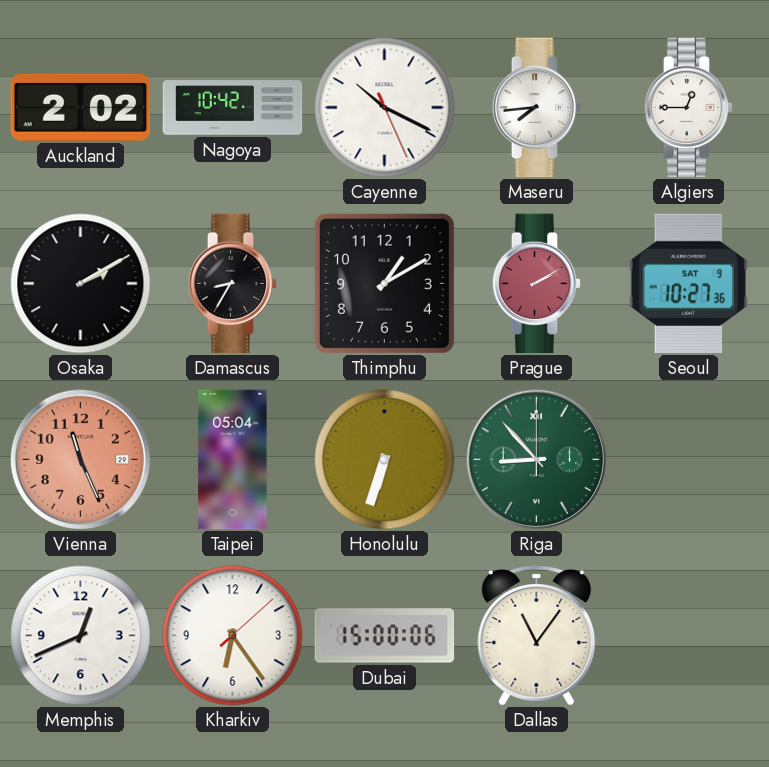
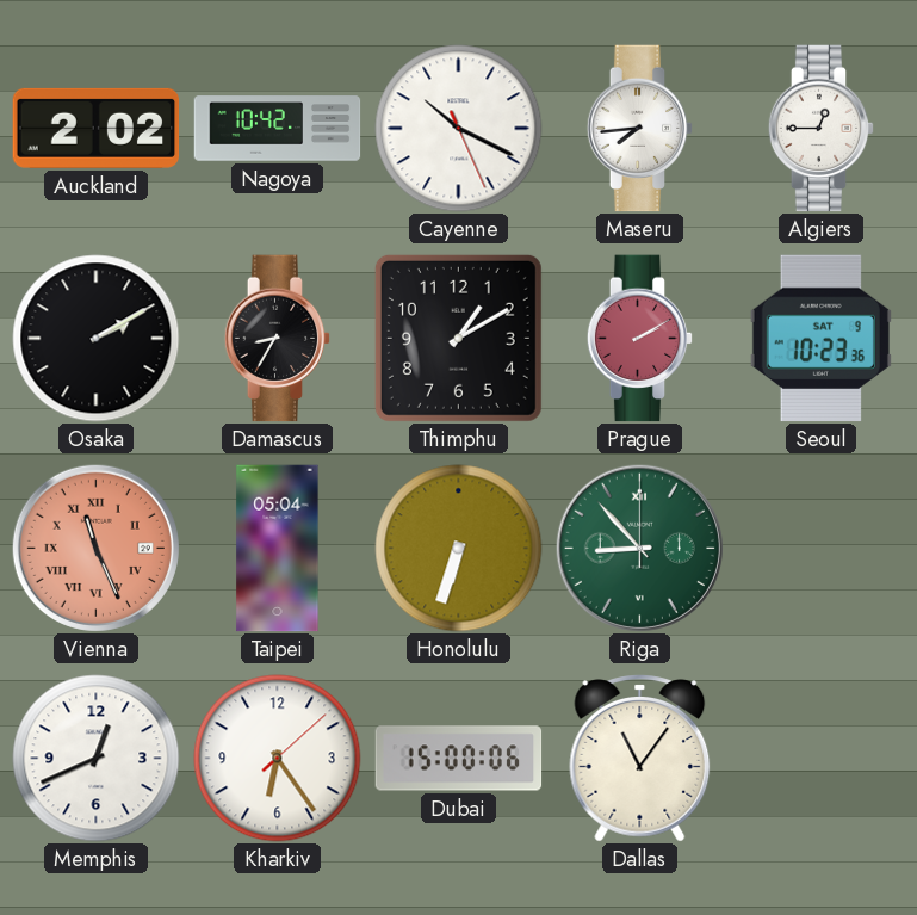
Seoul: 10:27 -> 10:23
Vienna numerals: Arabic -> Roman
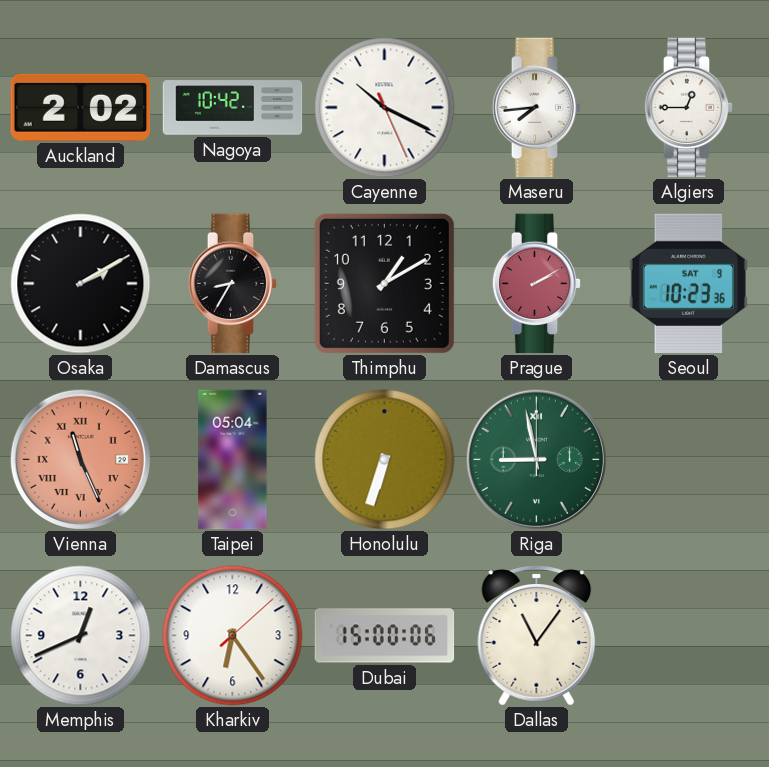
Riga: 8:53 -> 8:58
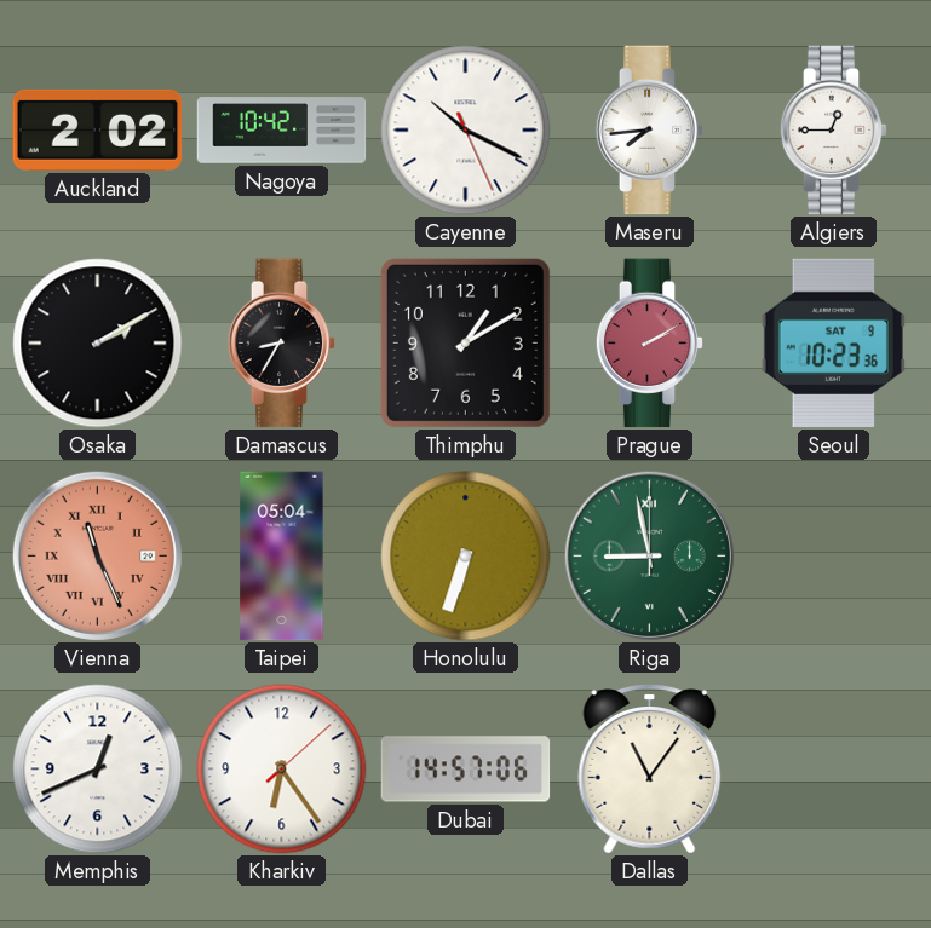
Dubai: 15:00 -> 14:57
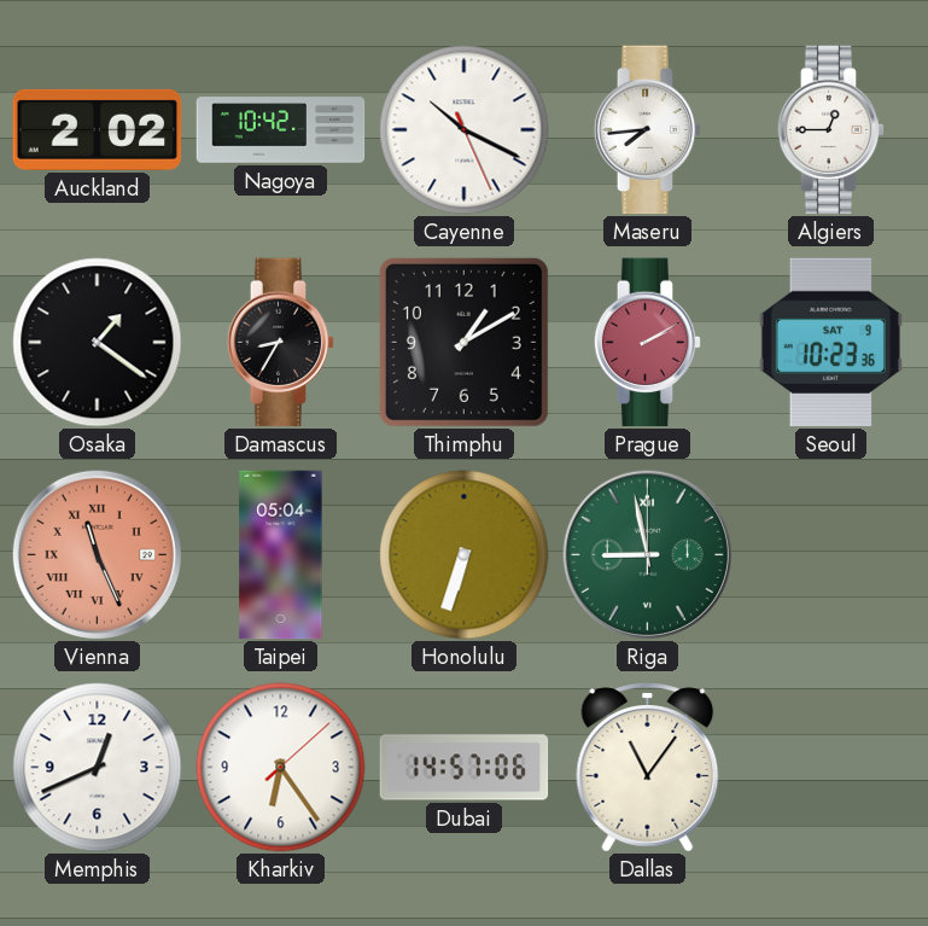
Osaka: 2:10 -> 1:21
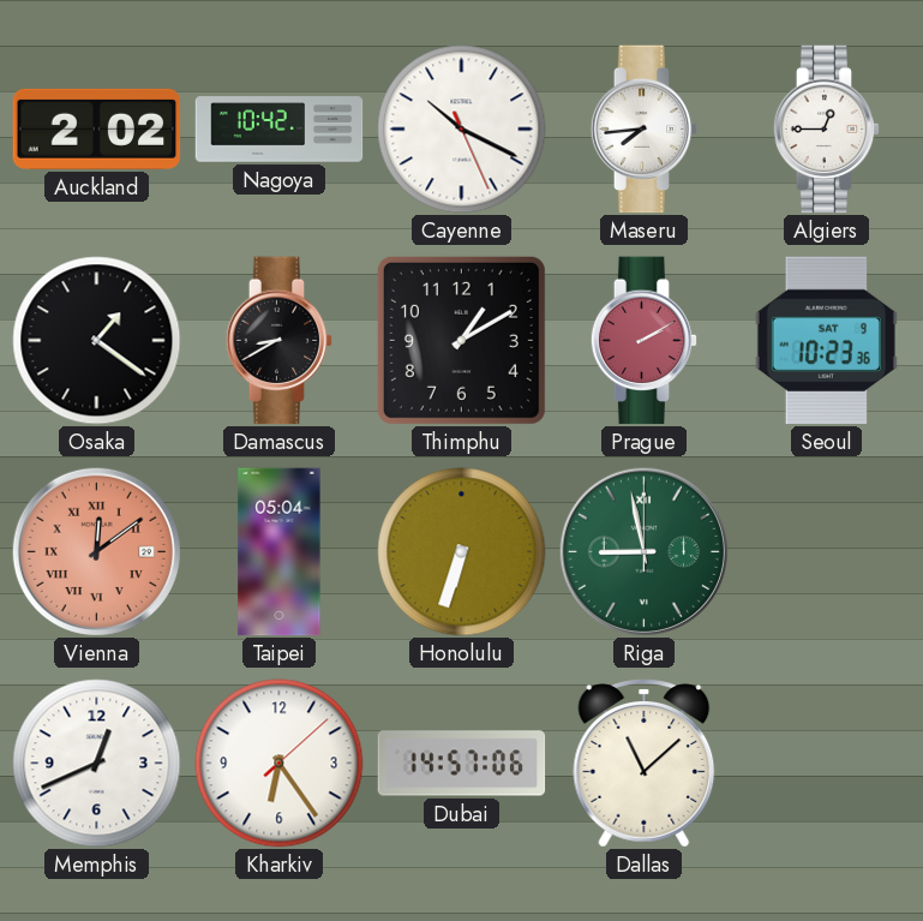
Damascus: 8:35 -> 8:40
Vienna: 11:26 -> 12:09
Dallas: 11:06 -> 11:08
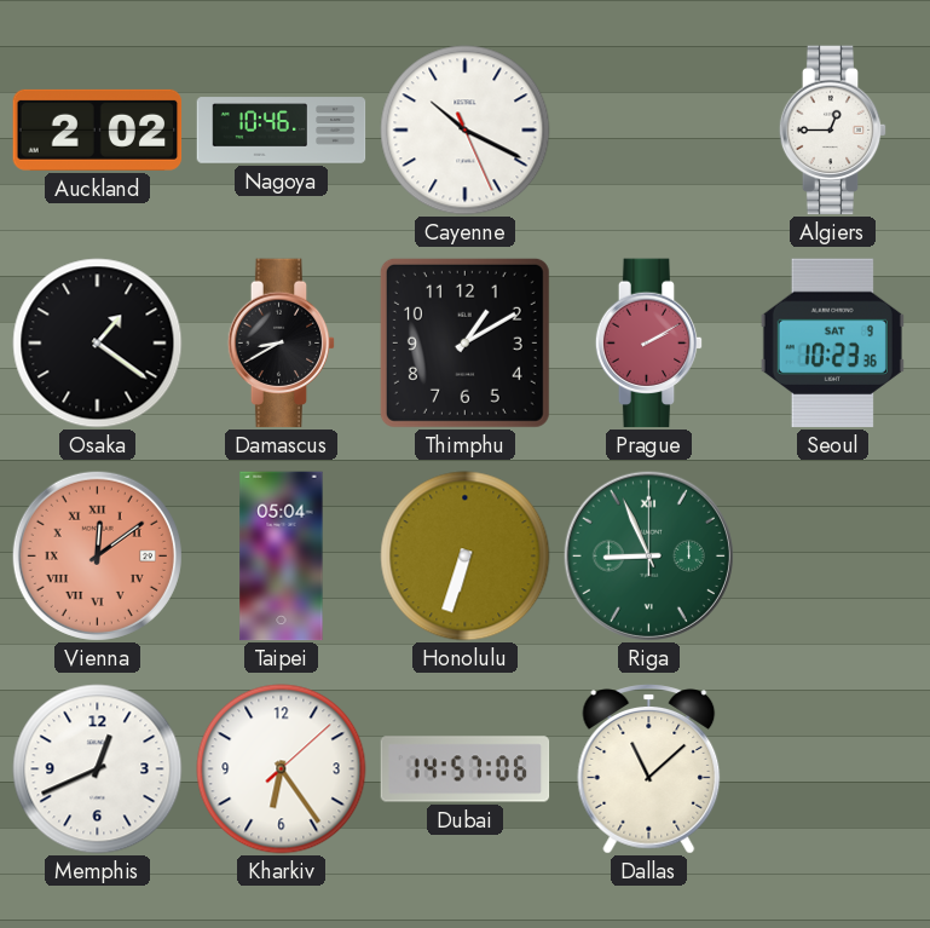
Nagoya: 10:42 -> 10:46
Maseru: 7:44 -> none
Riga: 8:58 -> 8:56
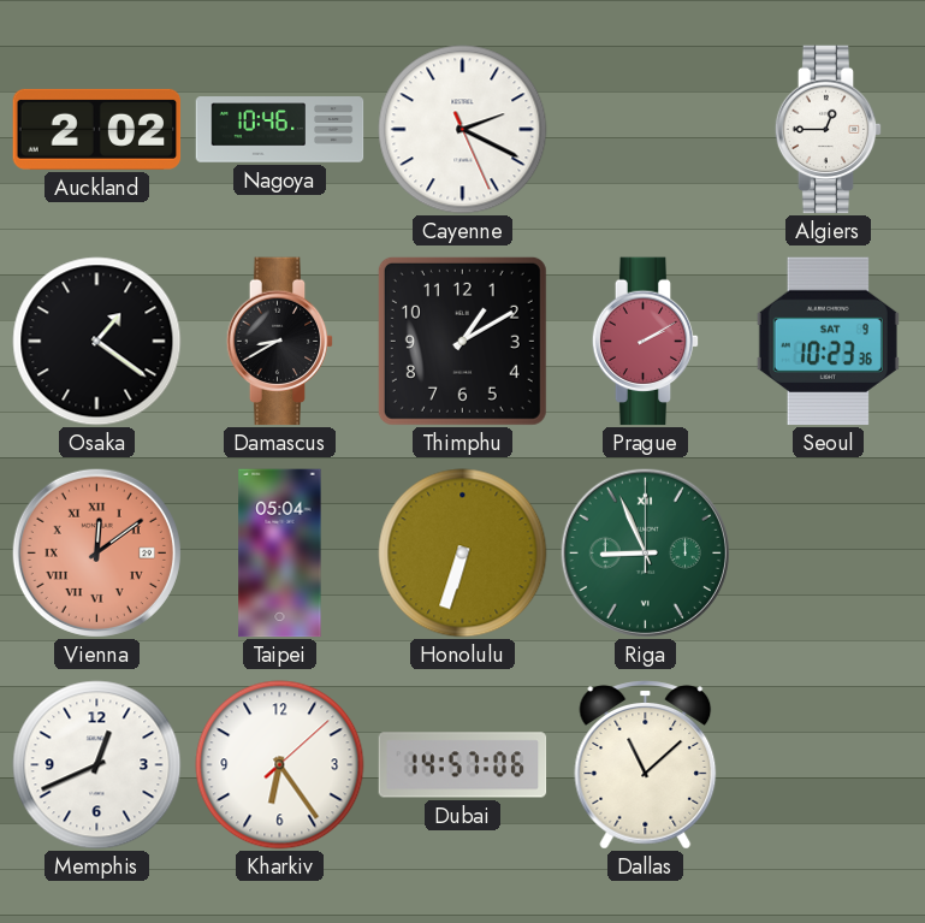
Cayenne: 10:19 -> 2:19
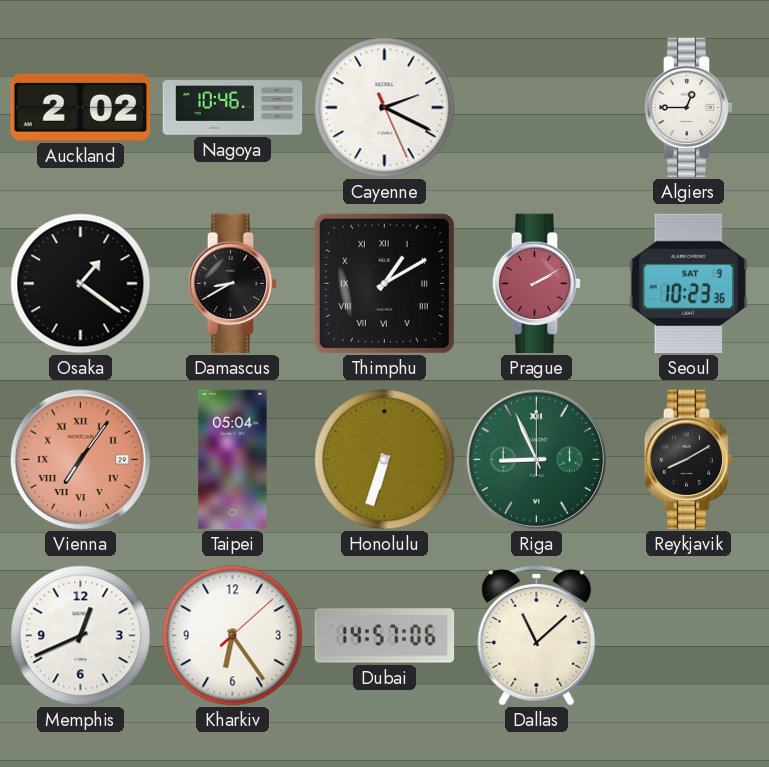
Thimphu numerals: Arabic -> Roman
Vienna: 12:09 -> 7:06
Reykjavik: none -> 8:10
